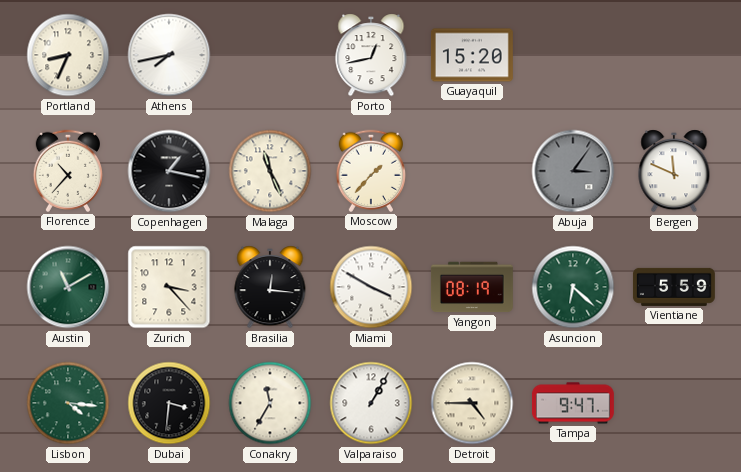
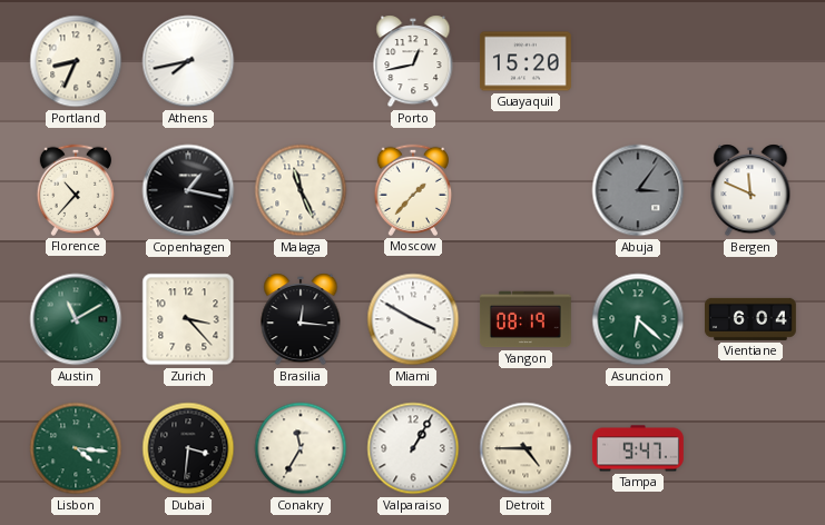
Vientiane: 5:59 -> 6:04
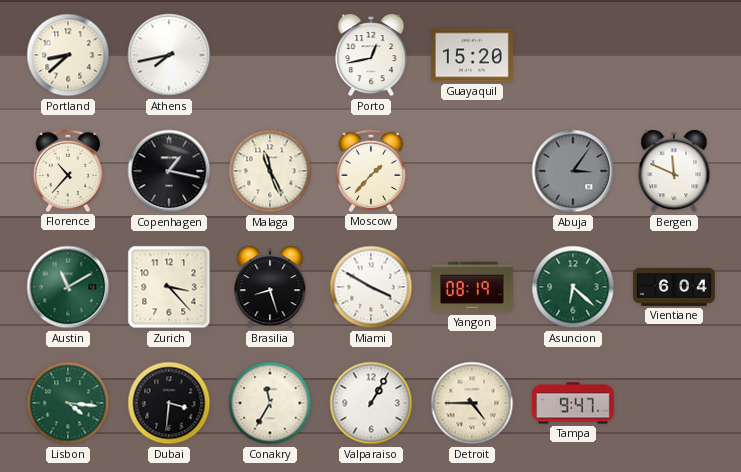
Portland: 8:34 -> 8:38
Brasilia: 12:16 -> 8:27
